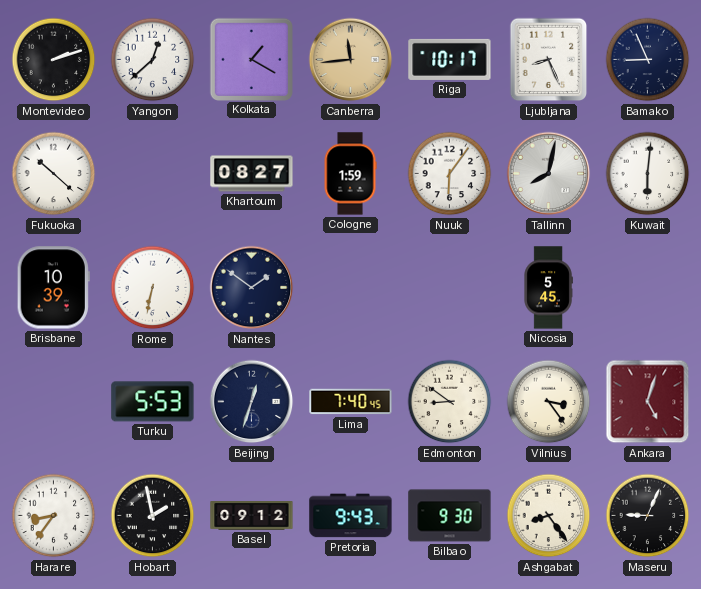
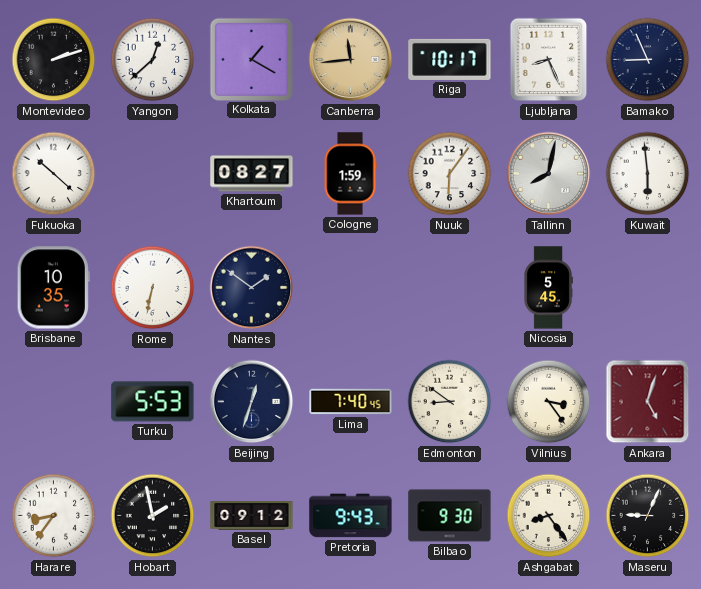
Kuwait: 6:01 -> 5:59
Brisbane: 10:39 -> 10:35
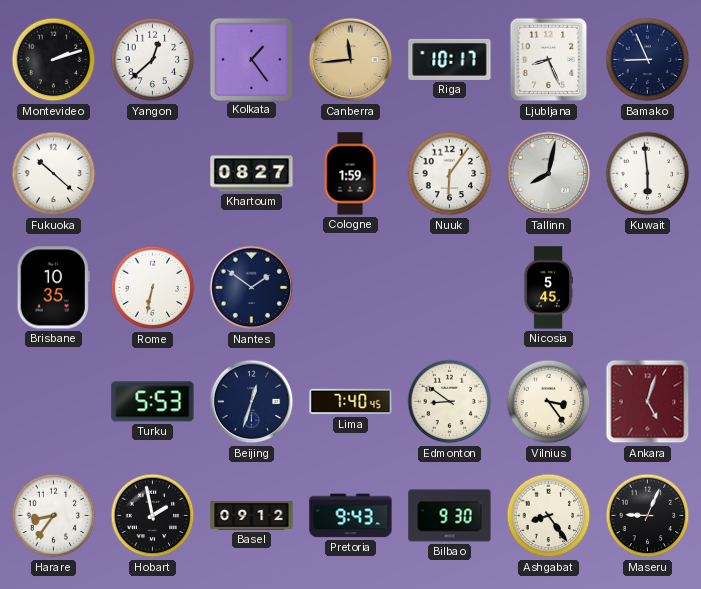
Kolkata: 1:20 -> 1:24
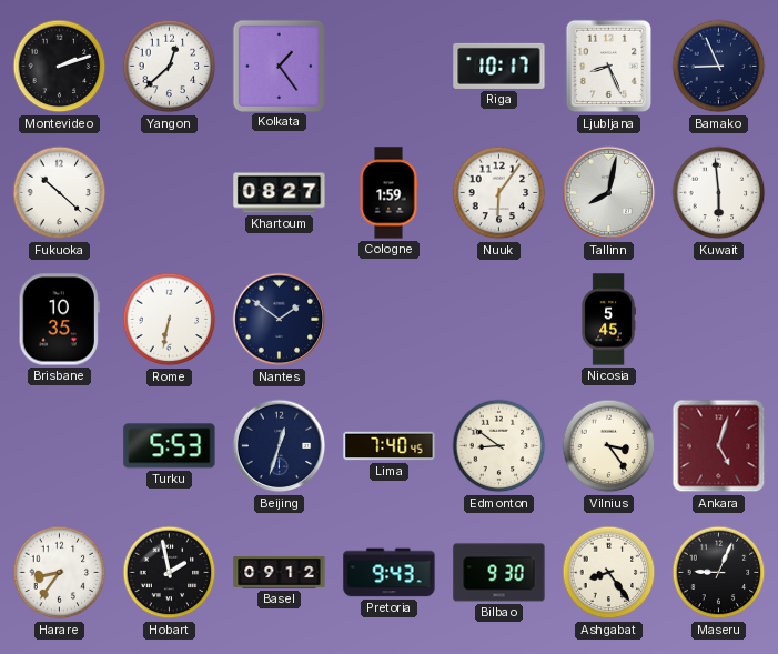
Canberra: 11:44 -> none
